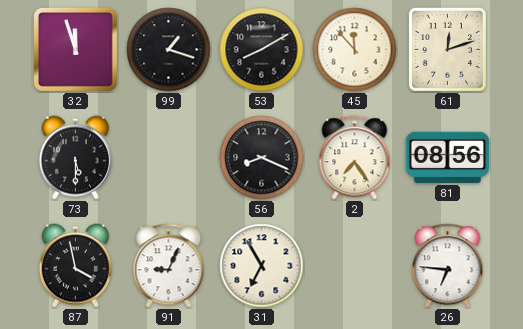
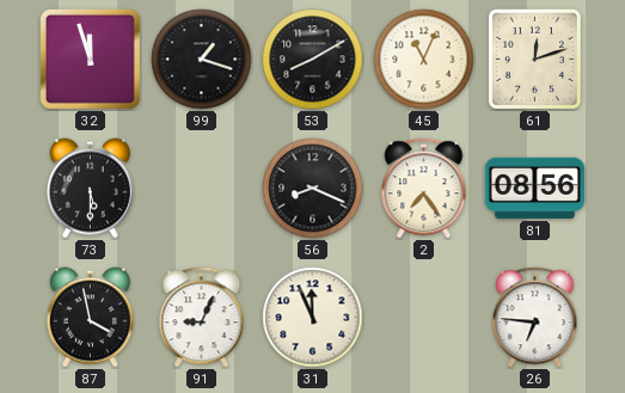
45: 11:53 -> 11:04
31: 6:55 -> 11:56
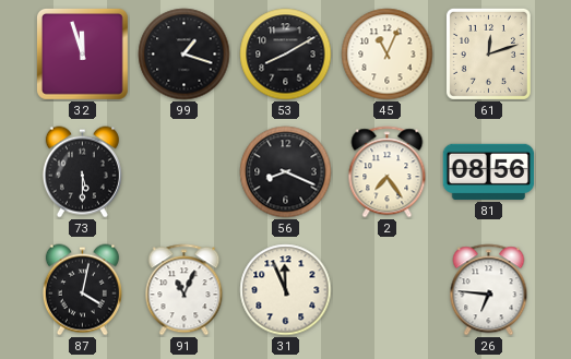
87: 3:58 -> 4:02
91: 9:04 -> 11:04
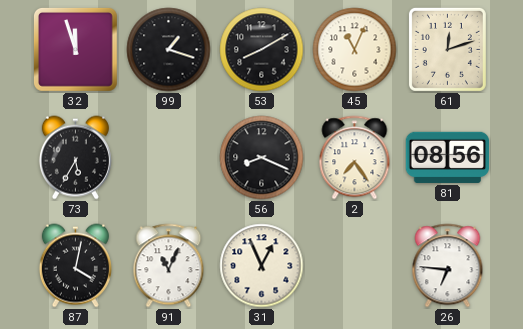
73: 5:30 -> 5:35
31: 11:56 -> 12:56
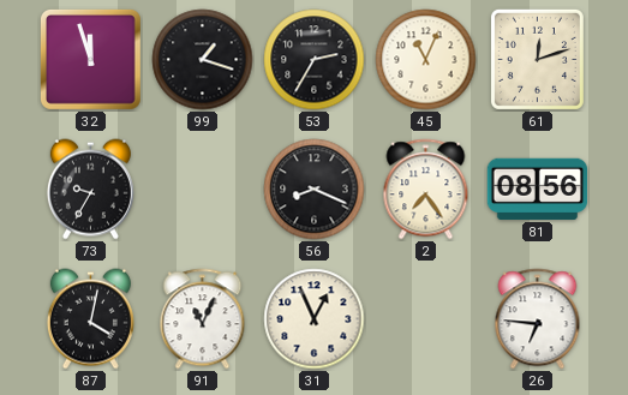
53: 8:10 -> 2:35
73: 5:35 -> 9:35
